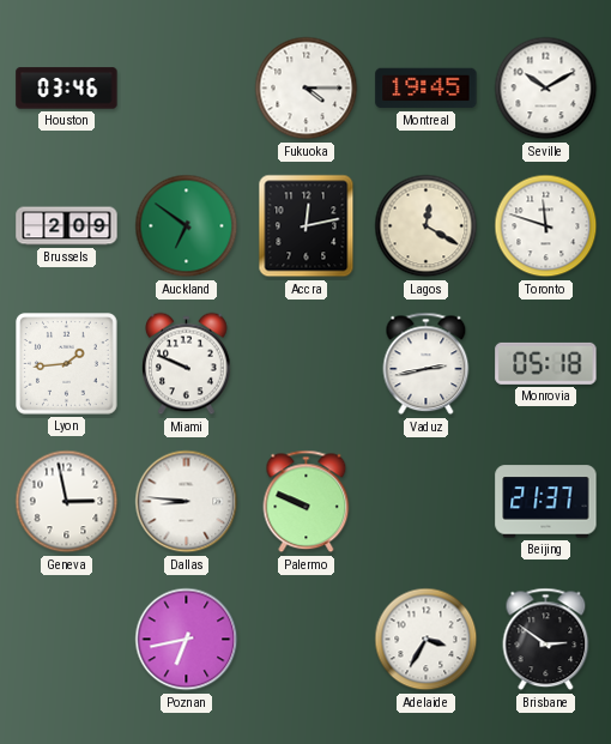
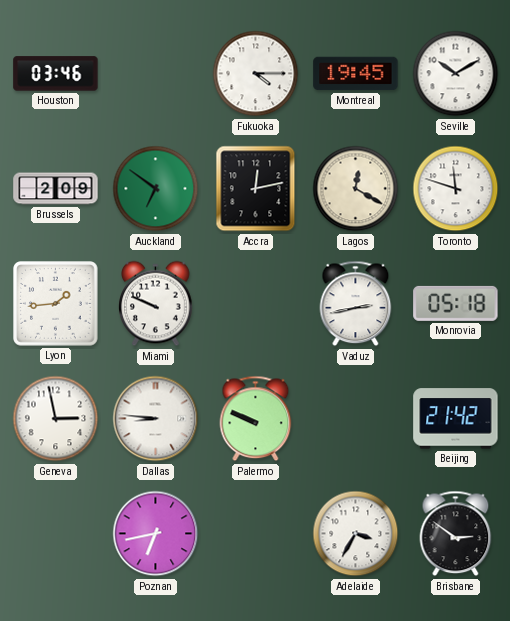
Beijing: 21:37 -> 21:42
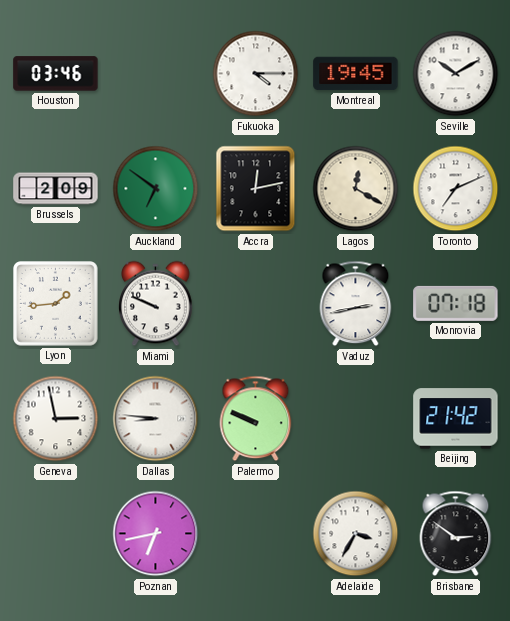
Toronto: 11:48 -> 7:11
Monrovia: 05:18 -> 07:18
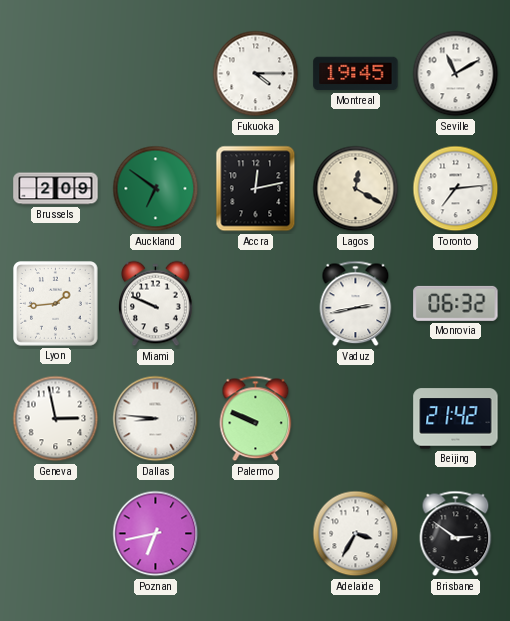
Houston: 03:46 -> none
Seville: 10:10 -> 11:10
Toronto: 7:11 -> 7:14
Monrovia: 07:18 -> 06:32
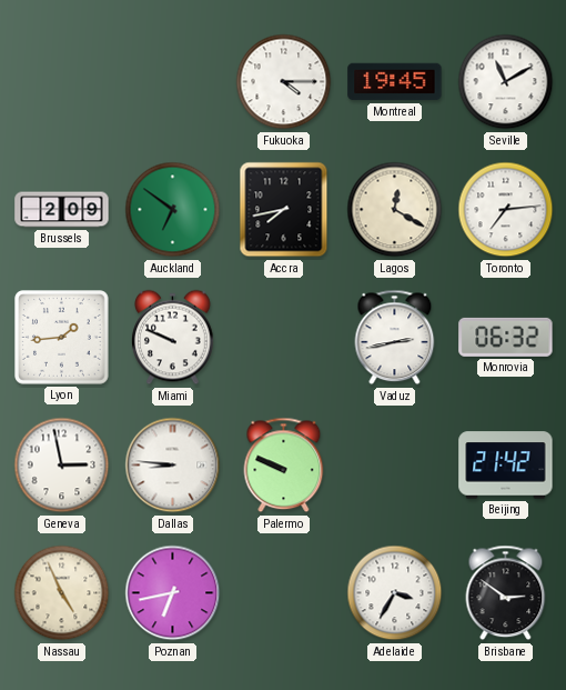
Accra: 12:13 -> 7:43
Nassau: none -> 4:56
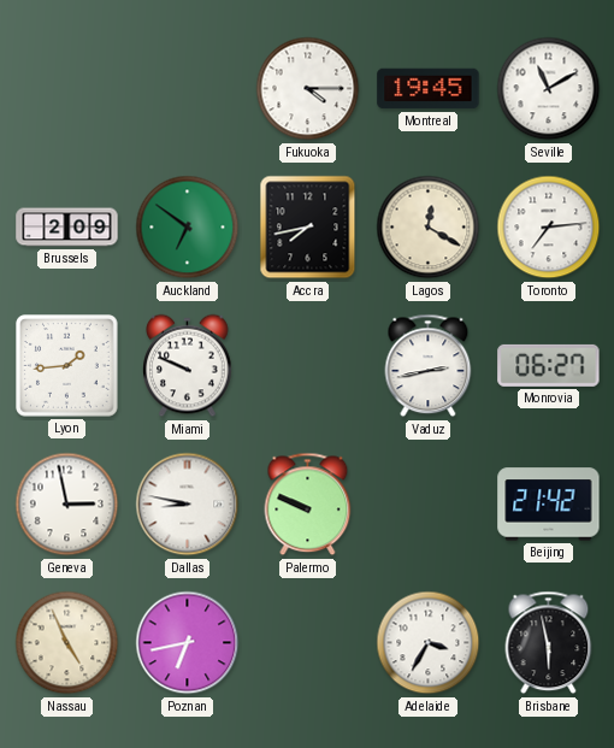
Monrovia: 06:32 -> 06:27
Dallas: 8:46 -> 8:47
Brisbane: 2:51 -> 5:58
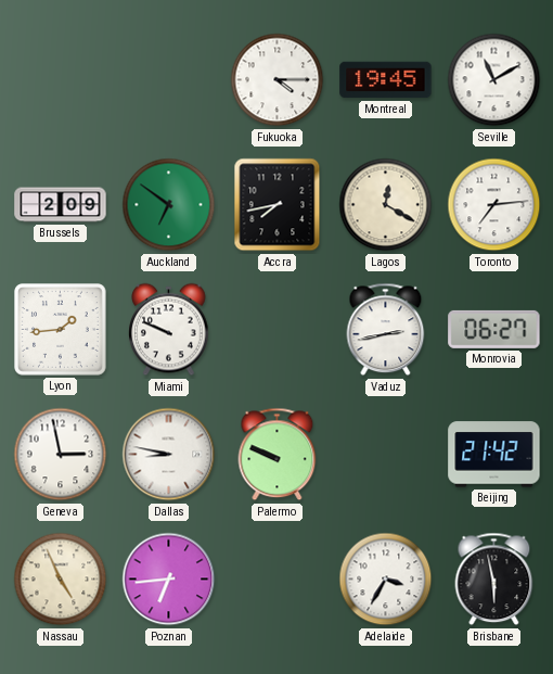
Poznan: 6:43 -> 6:44
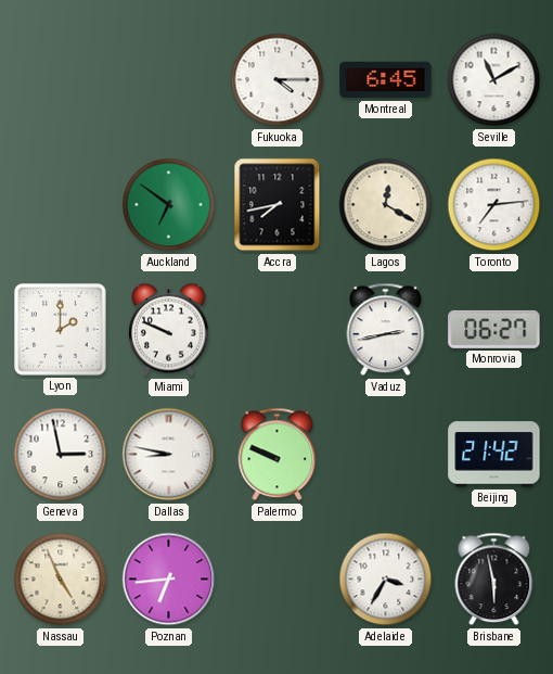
Montreal: 19:45 -> 6:45
Brussels: 2:09 -> none
Lyon: 1:44 -> 2:00
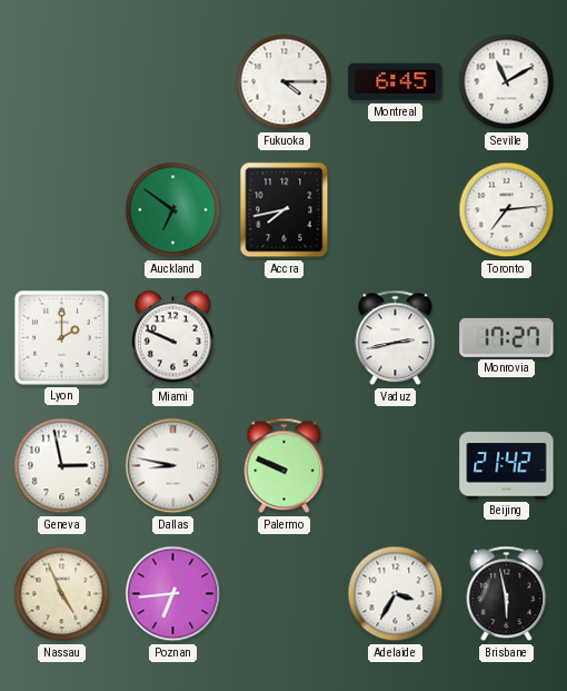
Lagos: 12:20 -> none
Monrovia: 06:27 -> 17:27
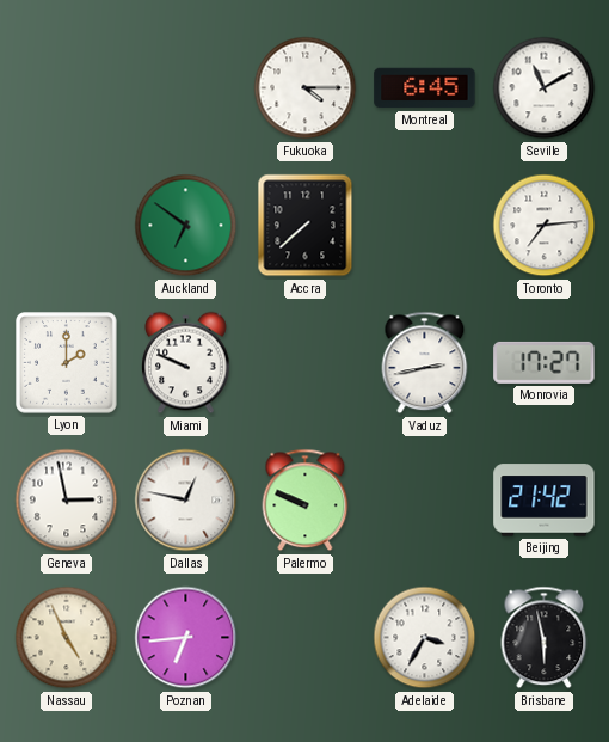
Accra: 7:43 -> 7:38
Dallas: 8:47 -> 12:47
